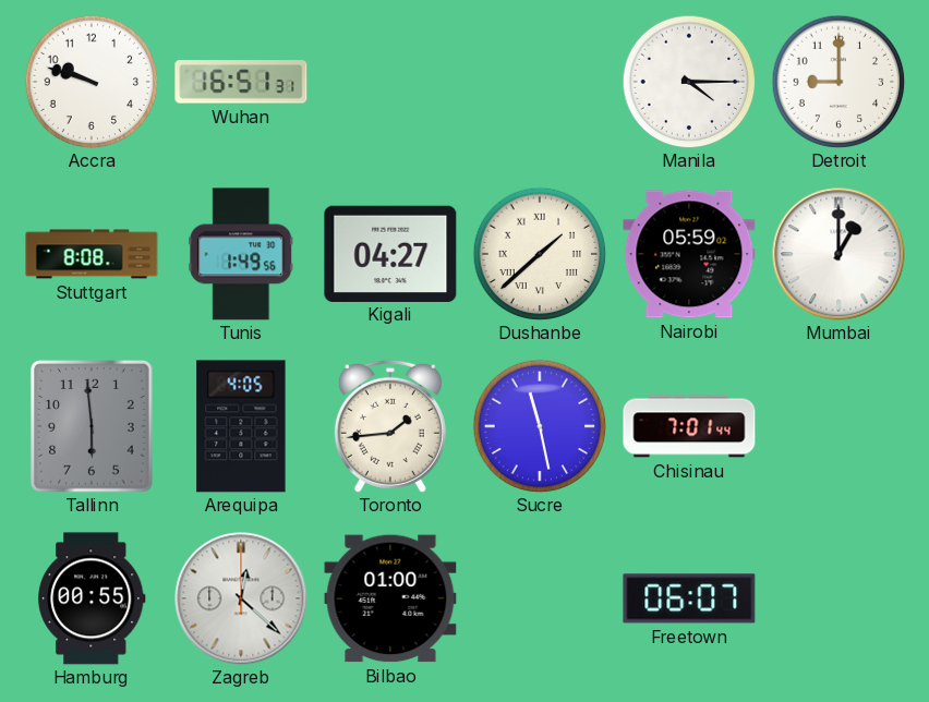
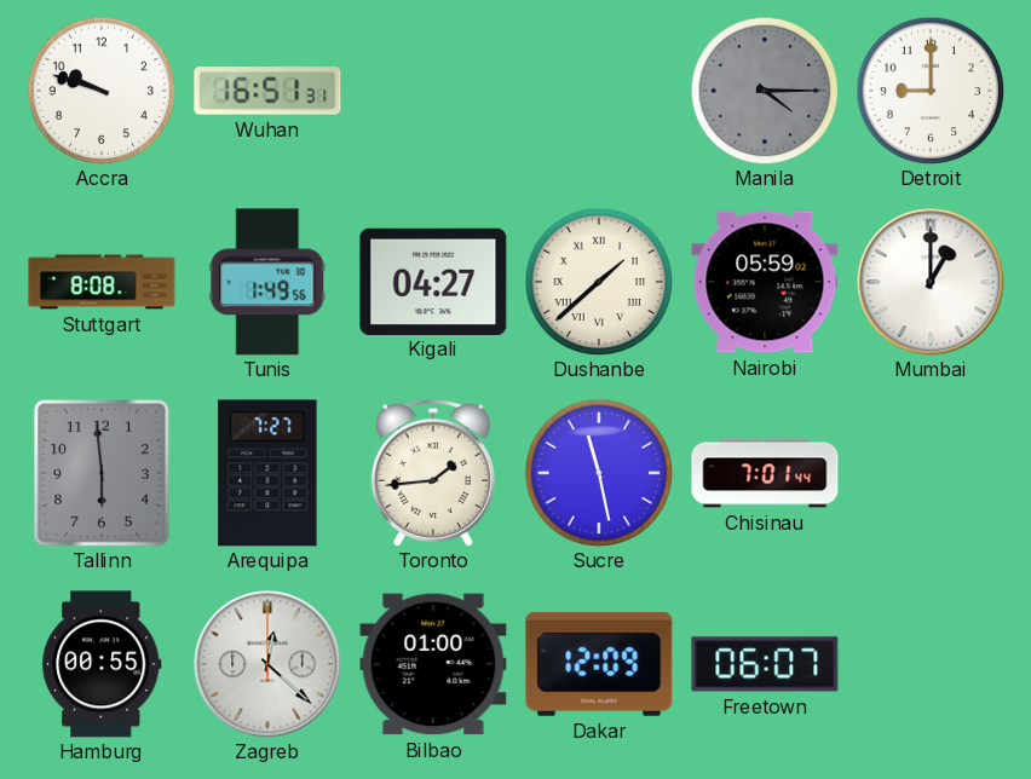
Manila dial: white -> grey
Arequipa: 4:05 -> 7:27
Dakar: none -> 12:09
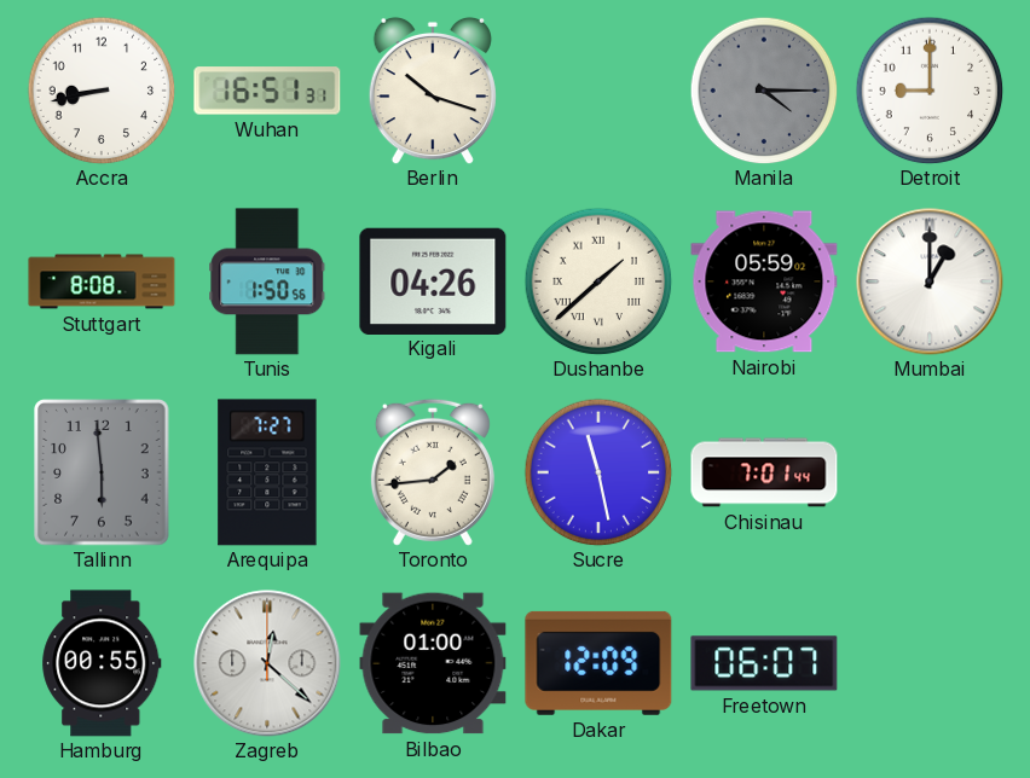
Accra: 9:48 -> 8:43
Berlin: none -> 10:18
Tunis: 1:49 -> 1:50
Kigali: 04:27 -> 04:26
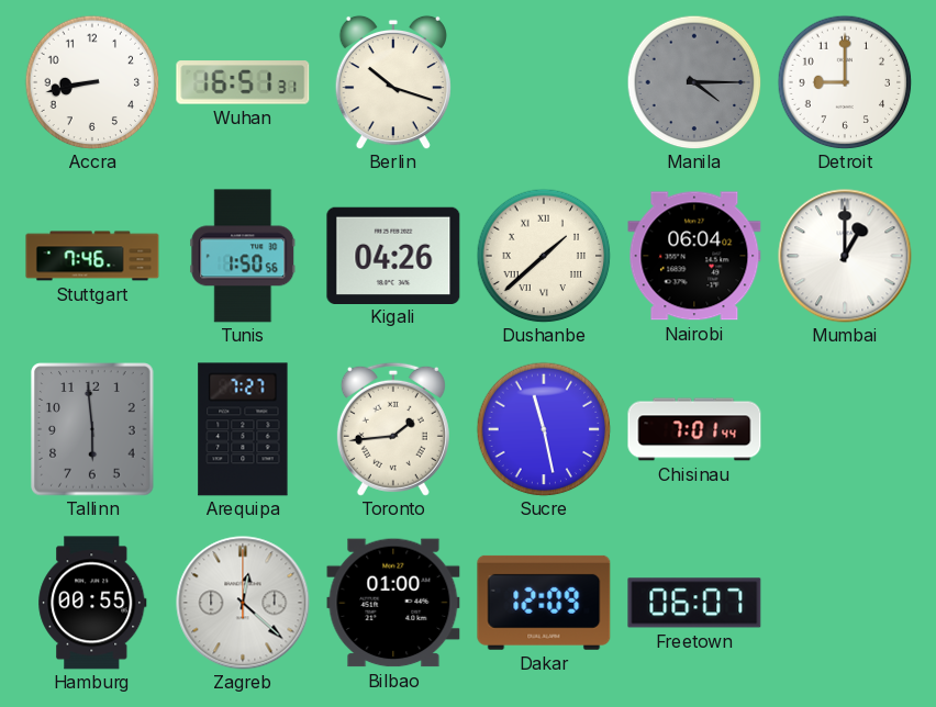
Stuttgart: 8:08 -> 7:46
Nairobi: 05:59 -> 06:04
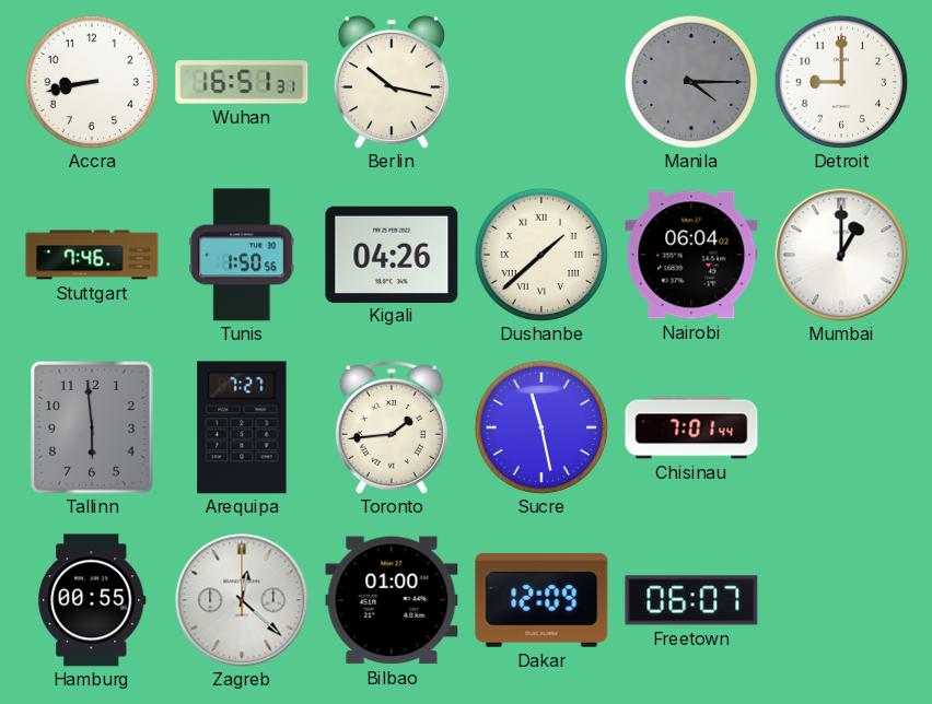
Berlin: 10:18 -> 10:17
